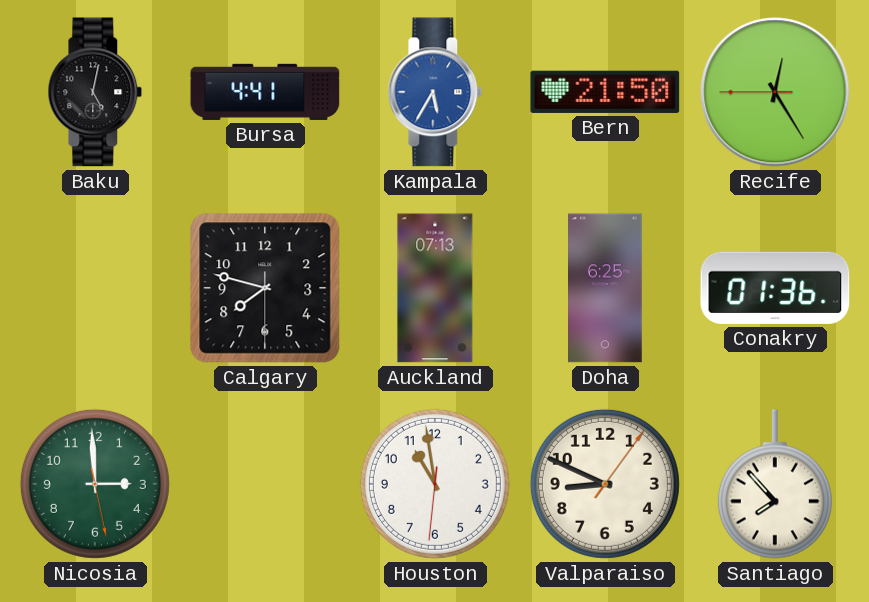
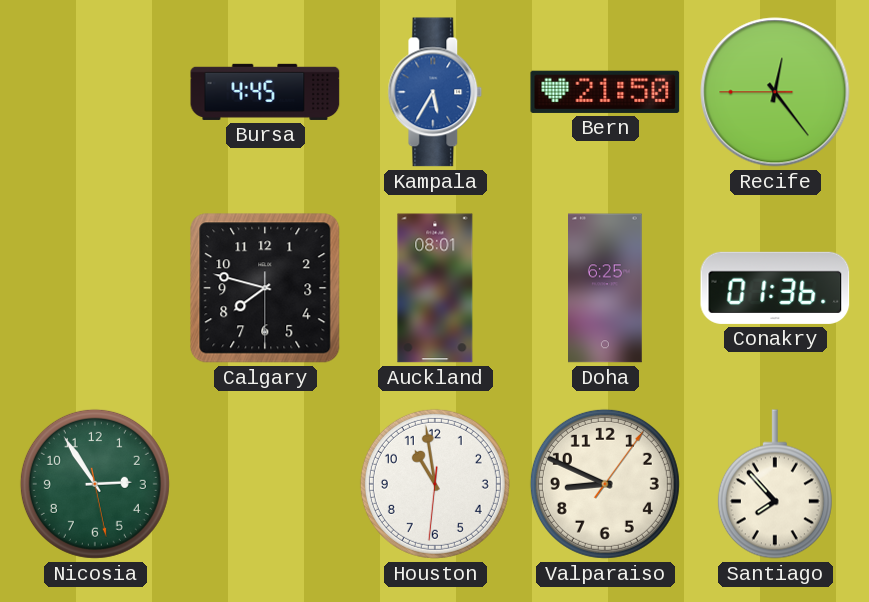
Baku: 5:02 -> none
Bursa: 4:41 -> 4:45
Recife: 12:24 -> 12:23
Auckland: 07:13 -> 08:01
Nicosia: 2:59 -> 2:54
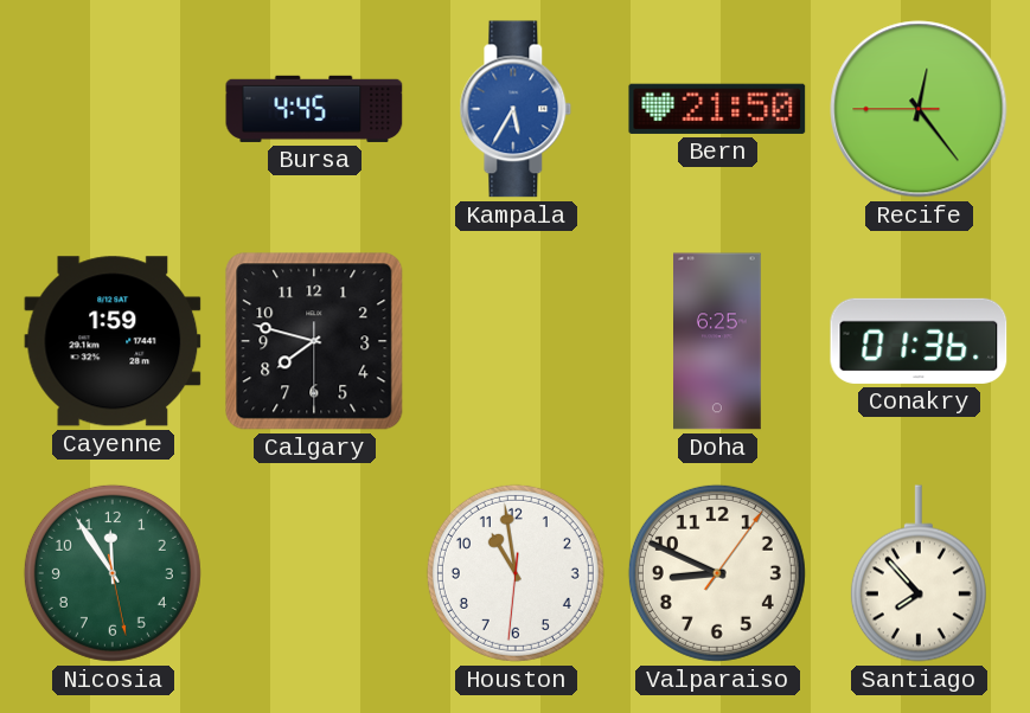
Cayenne: none -> 1:59
Auckland: 08:01 -> none
Nicosia: 2:54 -> 11:54
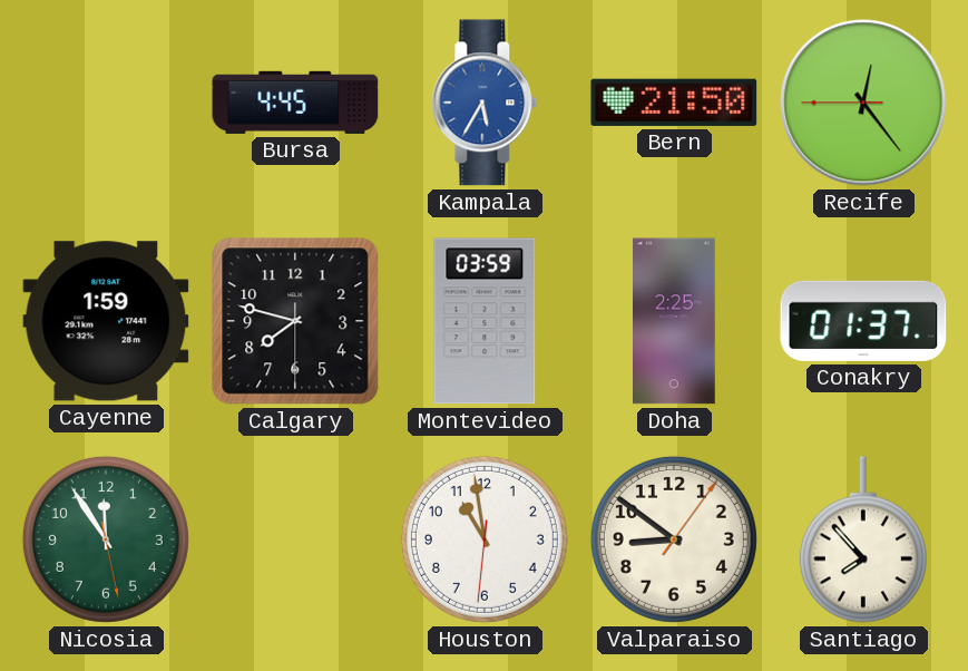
Montevideo: none -> 03:59
Doha: 6:25 -> 2:25
Conakry: 01:36 -> 01:37
Valparaiso: 8:49 -> 8:51
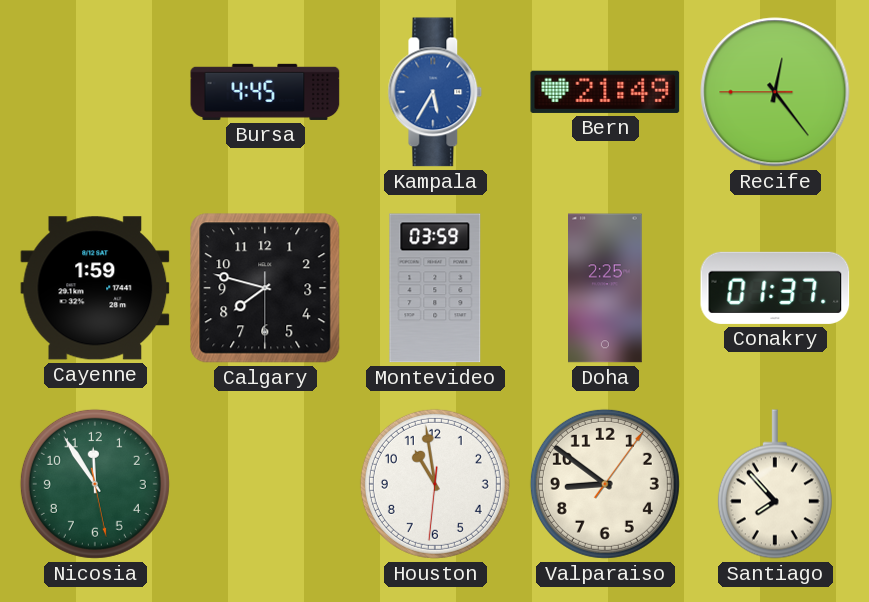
Bern: 21:50 -> 21:49
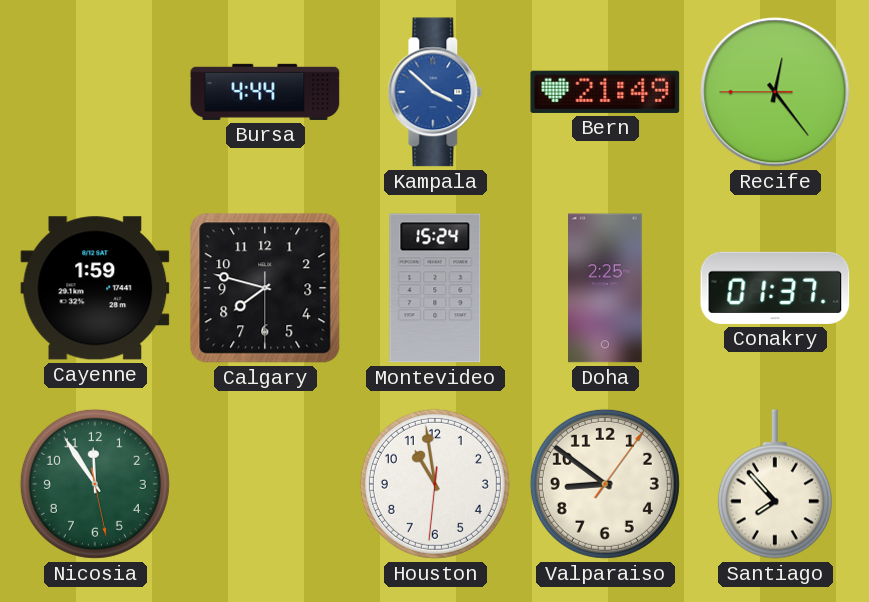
Bursa: 4:45 -> 4:44
Kampala: 5:35 -> 3:52
Montevideo: 03:59 -> 15:24
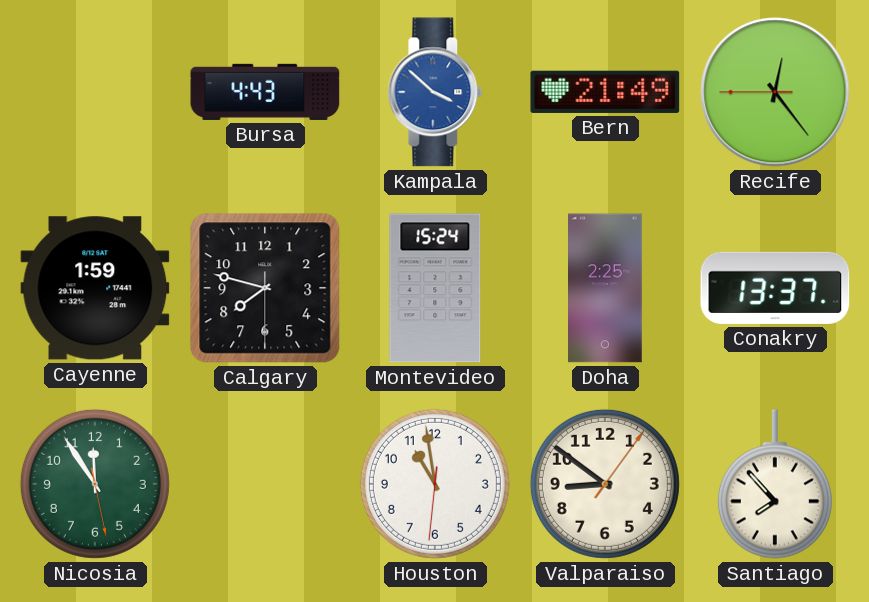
Bursa: 4:44 -> 4:43
Conakry: 01:37 -> 13:37
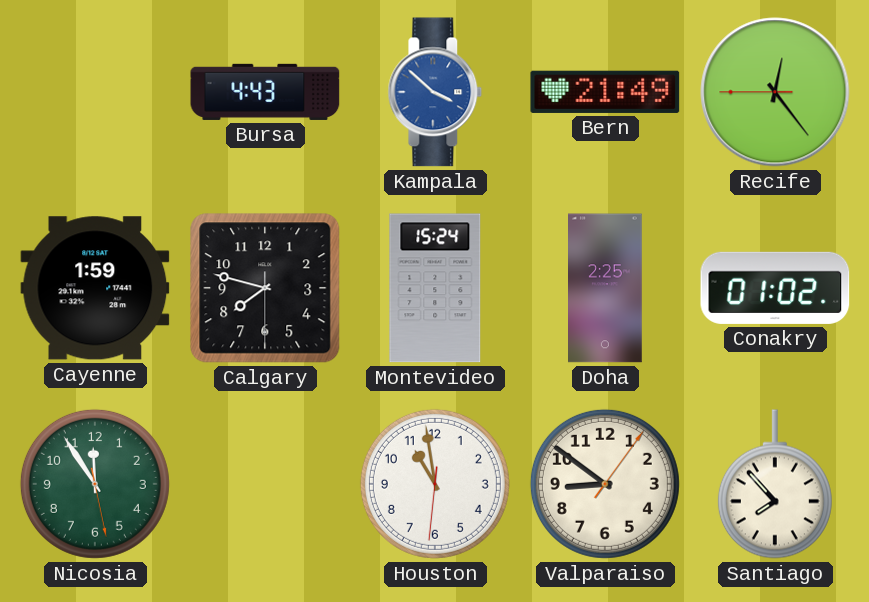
Conakry: 13:37 -> 01:02
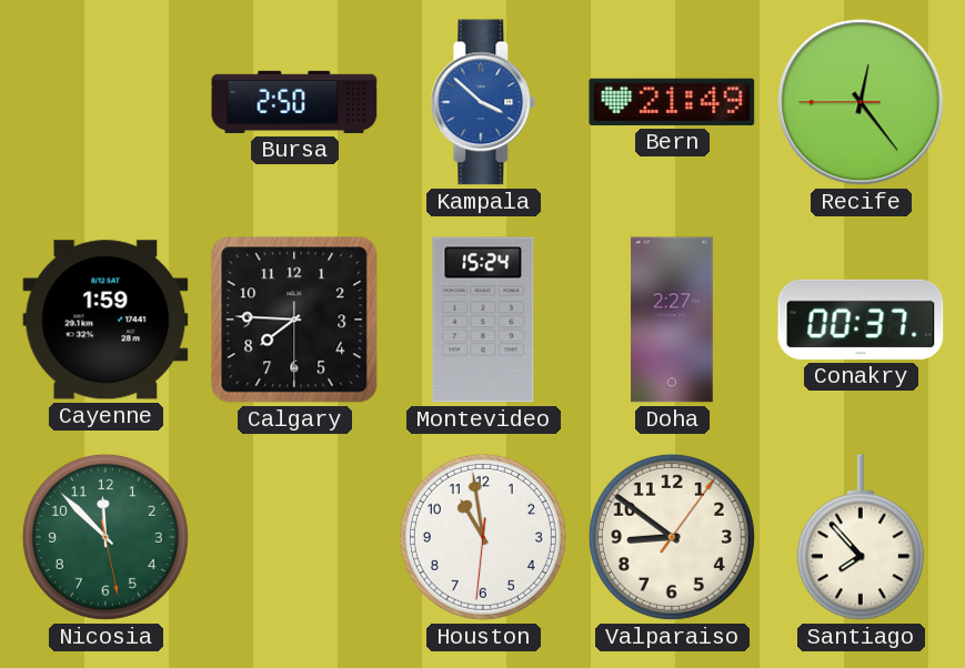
Bursa: 4:43 -> 2:50
Calgary: 7:47 -> 7:45
Doha: 2:25 -> 2:27
Conakry: 01:02 -> 00:37
Nicosia: 11:54 -> 11:52
